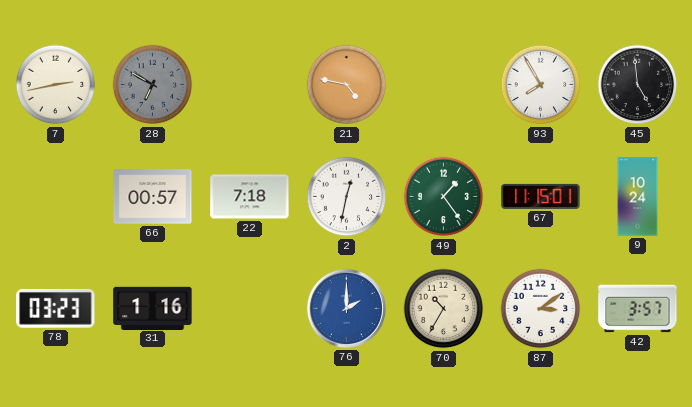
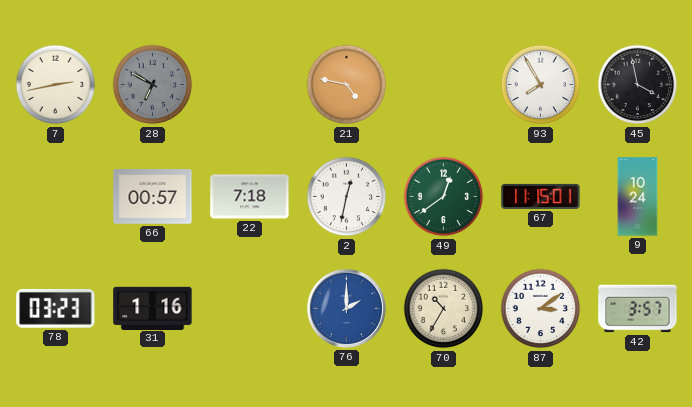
45: 4:59 -> 3:58
49: 1:24 -> 12:39
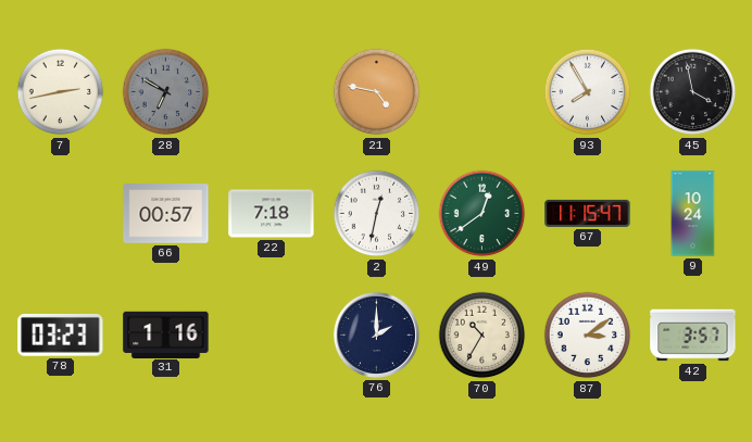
67: 11:15:01 -> 11:15:47
76 dial: blue -> navy
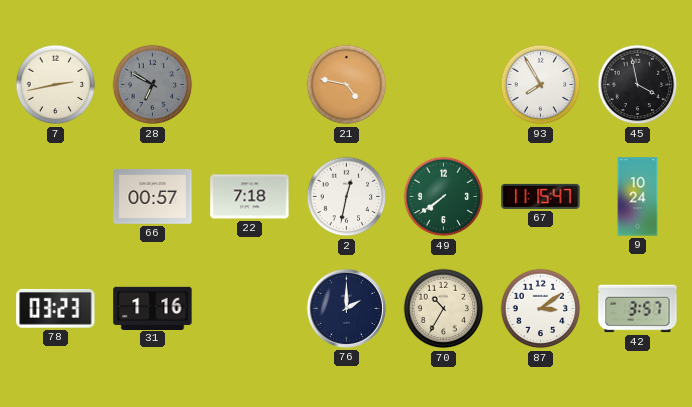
49: 12:39 -> 7:39
